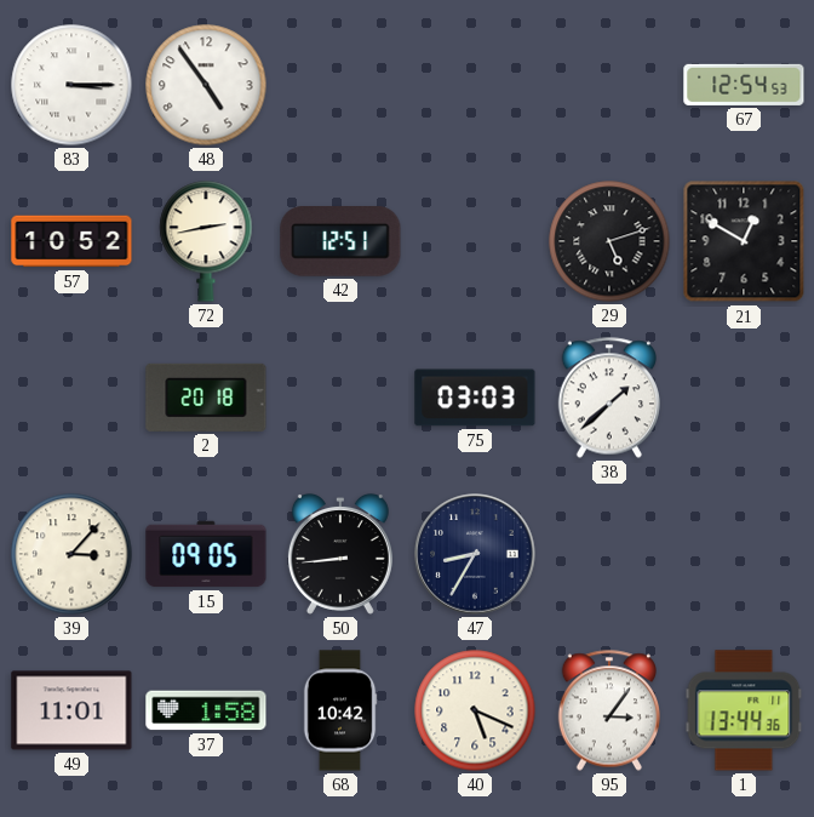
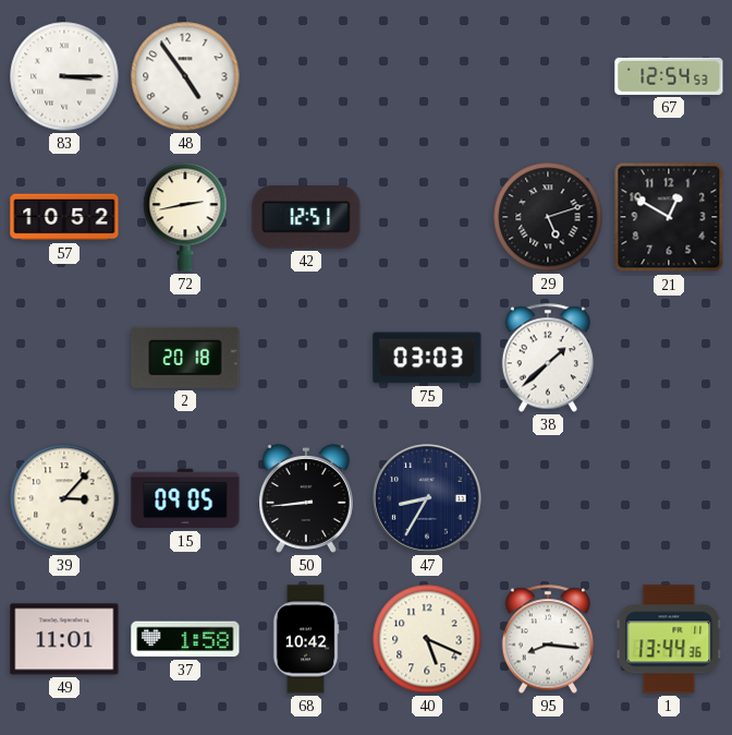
95: 3:06 -> 8:16
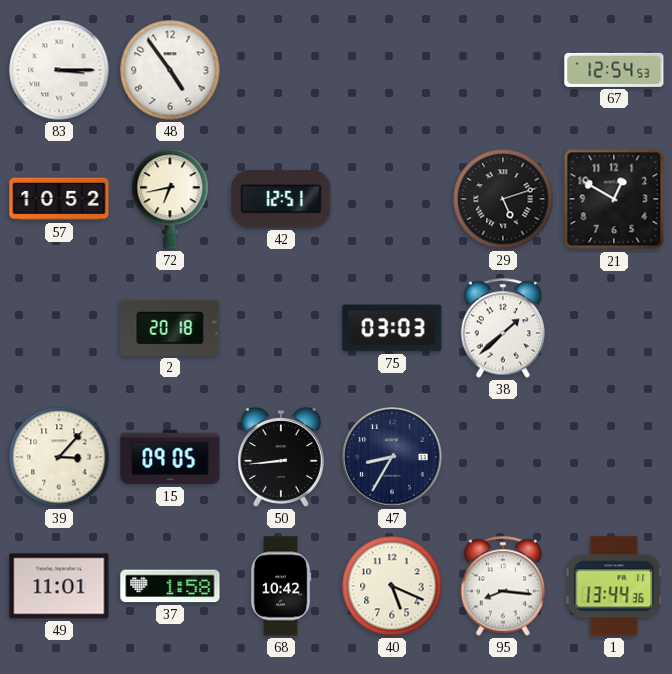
72: 2:43 -> 6:43
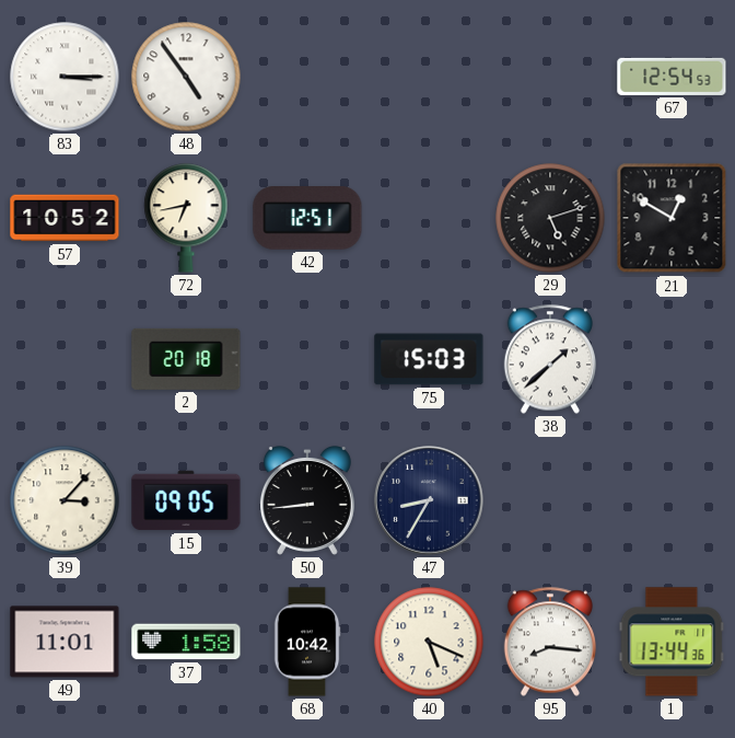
75: 03:03 -> 15:03
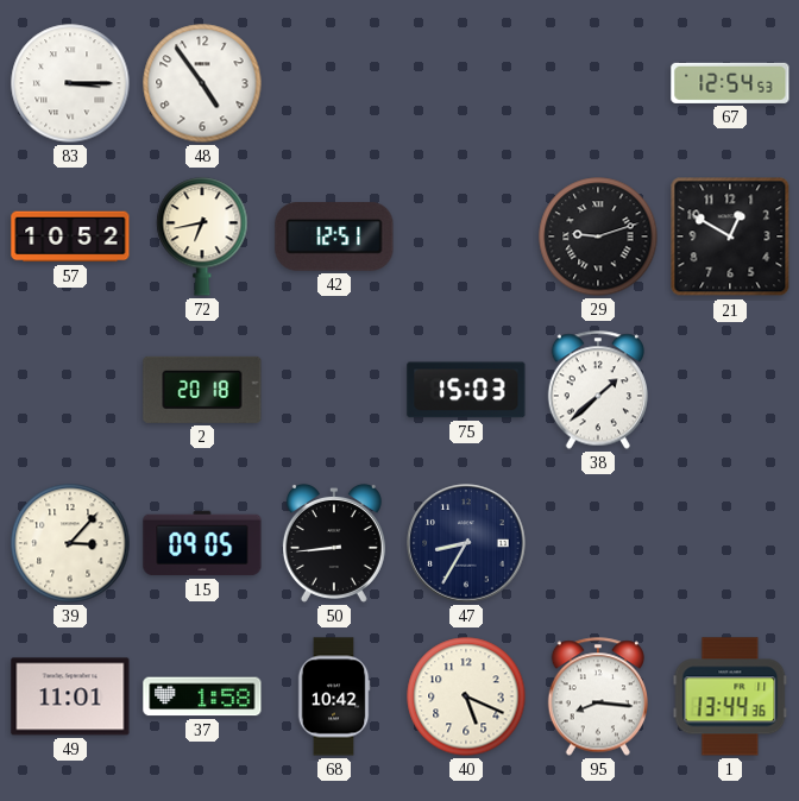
29: 5:12 -> 9:12
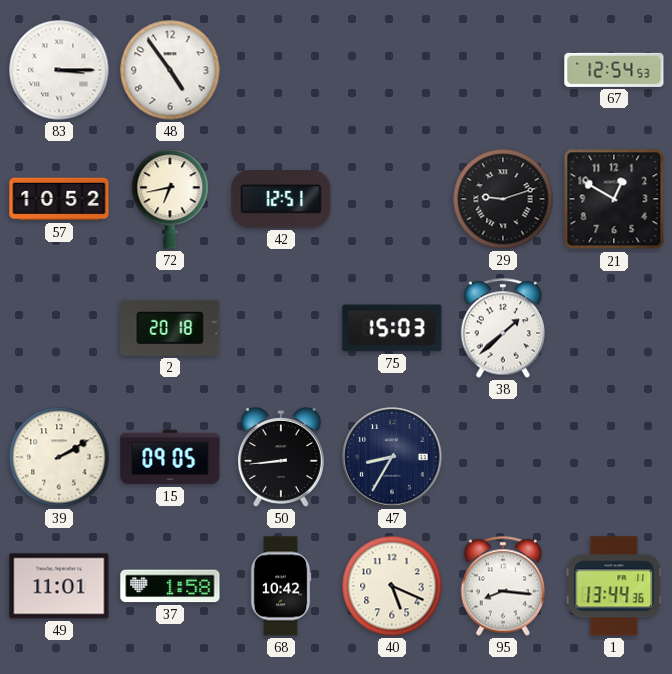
39: 3:07 -> 2:10
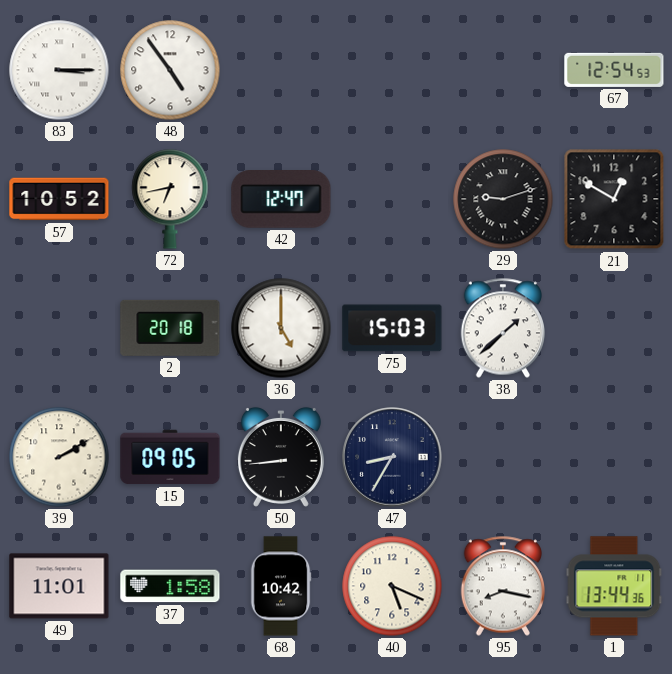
42: 12:51 -> 12:47
36: none -> 5:00
95: 8:16 -> 8:17
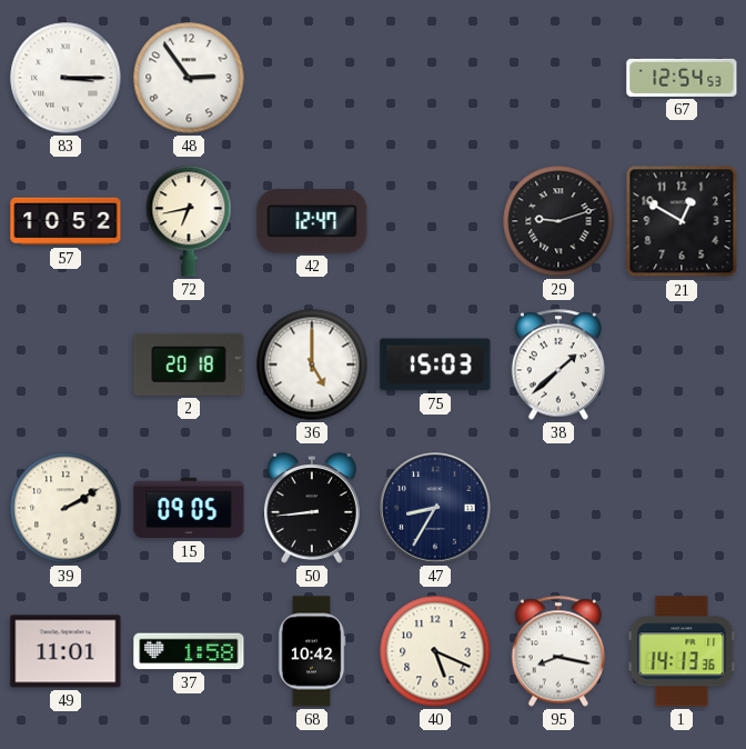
48: 4:54 -> 2:54
1: 13:44 -> 14:13
